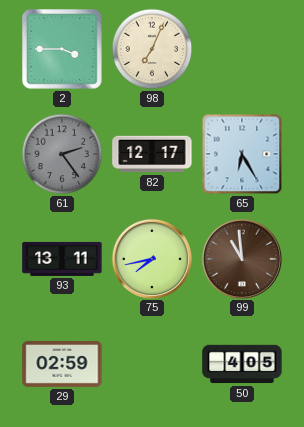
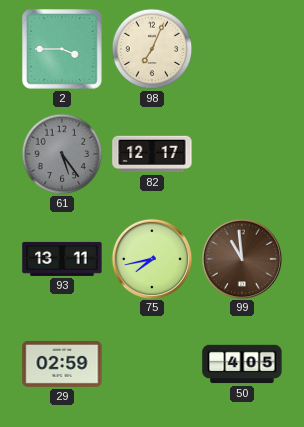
61: 2:24 -> 5:24
65: 6:25 -> none
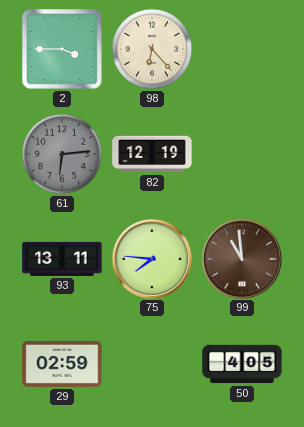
98: 7:04 -> 6:23
61: 5:24 -> 6:14
82: 12:17 -> 12:19
75: 7:43 -> 7:46
